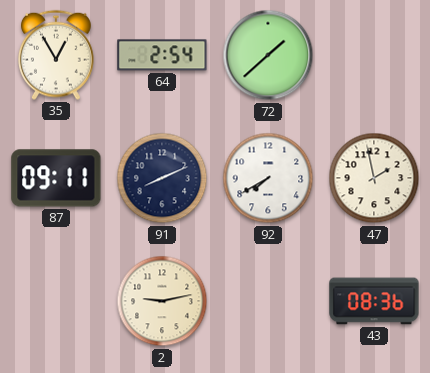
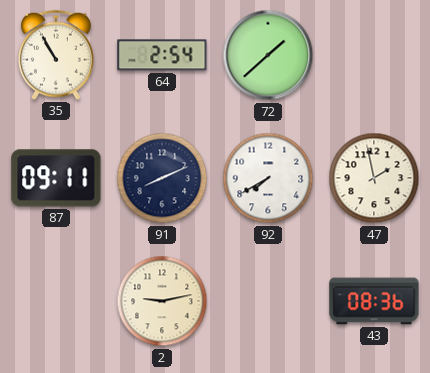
35: 12:55 -> 10:55
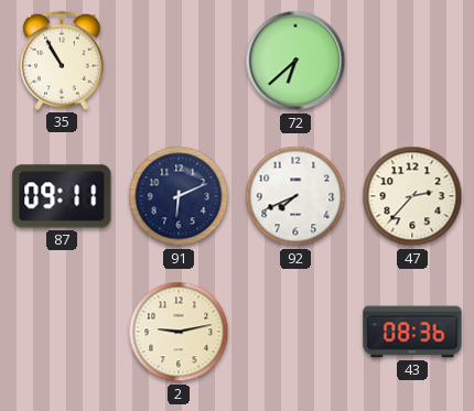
64: 2:54 -> none
72: 1:38 -> 6:38
91: 8:11 -> 6:11
92: 7:40 -> 7:41
47: 1:58 -> 2:37
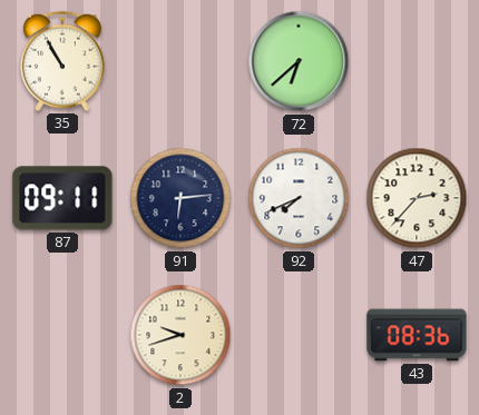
91: 6:11 -> 6:14
2: 9:13 -> 9:42
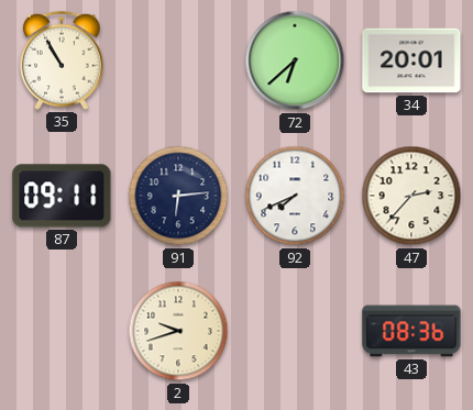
34: none -> 20:01
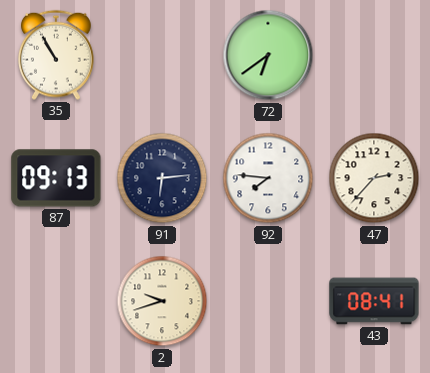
72: 6:38 -> 6:39
34: 20:01 -> none
87: 09:11 -> 09:13
92: 7:41 -> 7:46
43: 08:36 -> 08:41
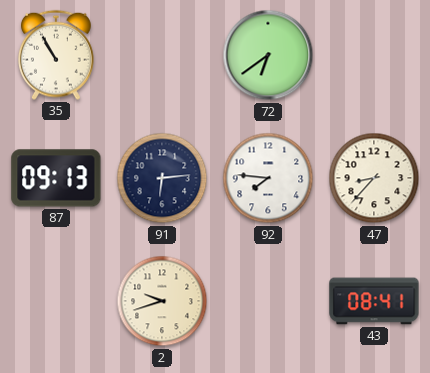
47: 2:37 -> 8:37
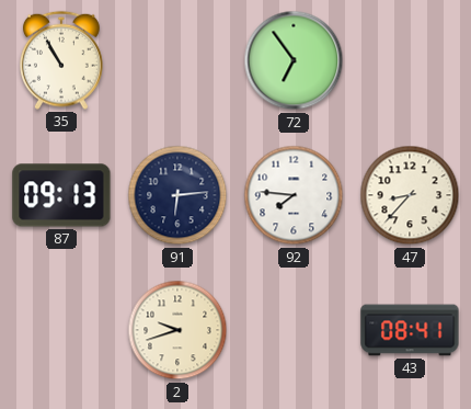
72: 6:39 -> 6:54
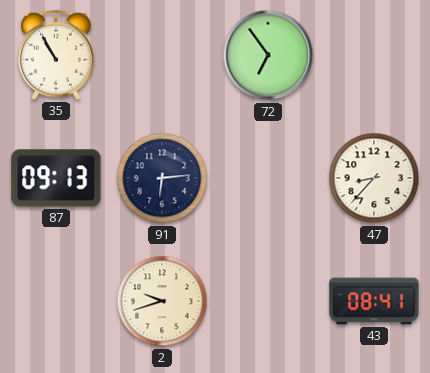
92: 7:46 -> none
